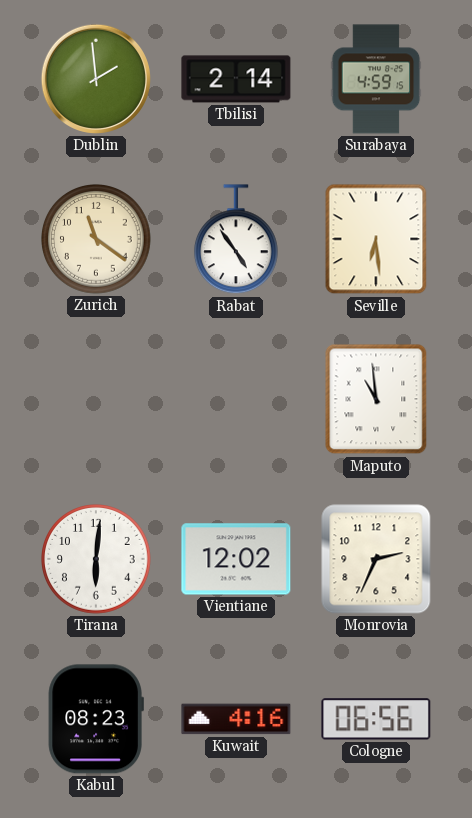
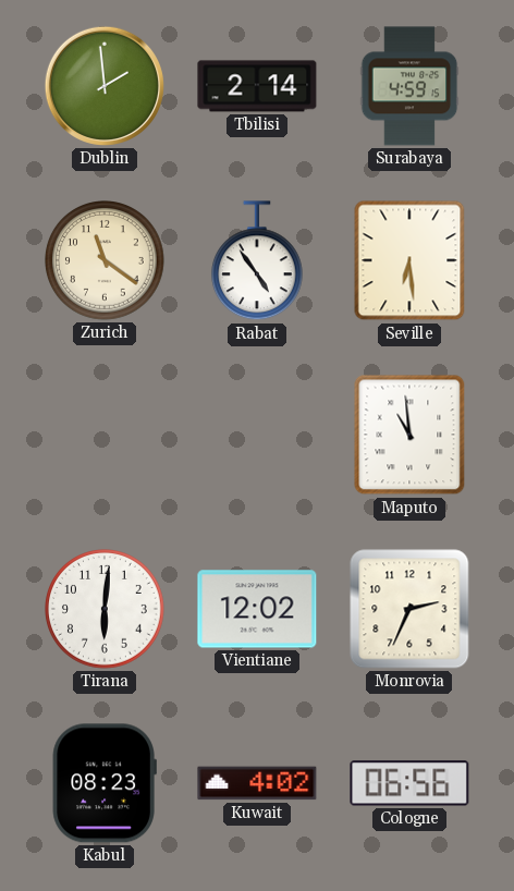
Kuwait: 4:16 -> 4:02
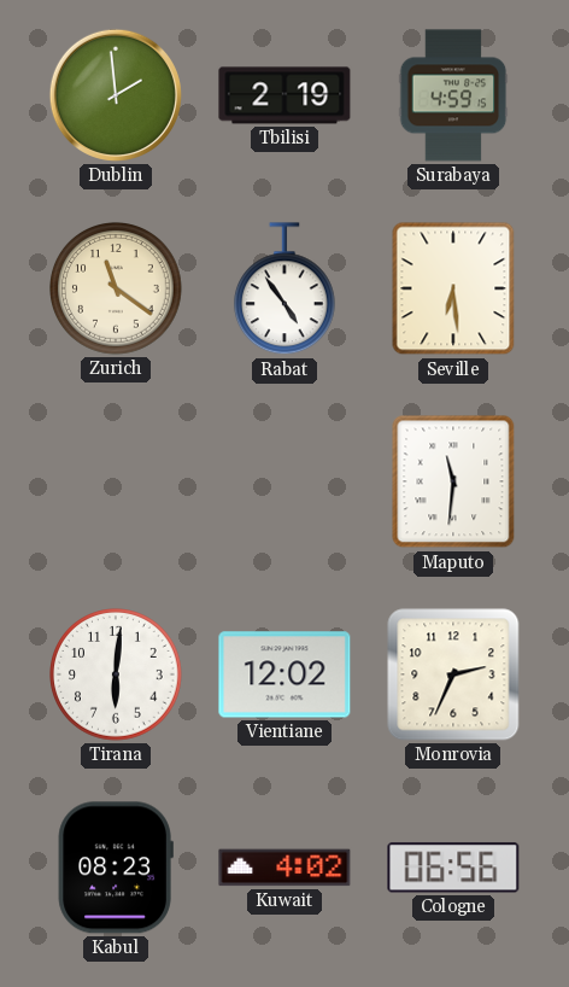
Tbilisi: 2:14 -> 2:19
Maputo: 10:59 -> 11:31
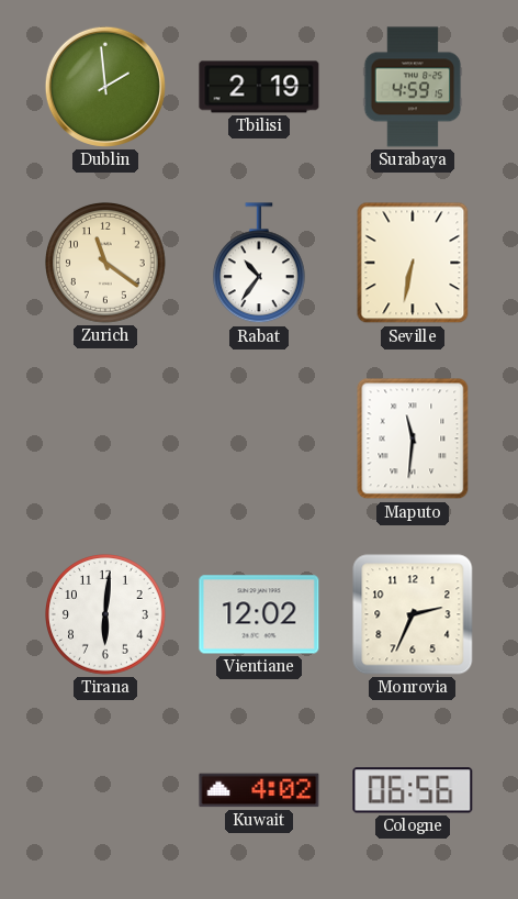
Rabat: 4:54 -> 10:36
Seville: 6:29 -> 6:32
Kabul: 08:23 -> none
